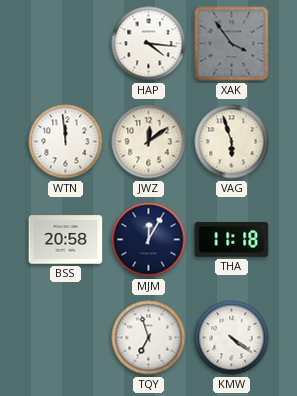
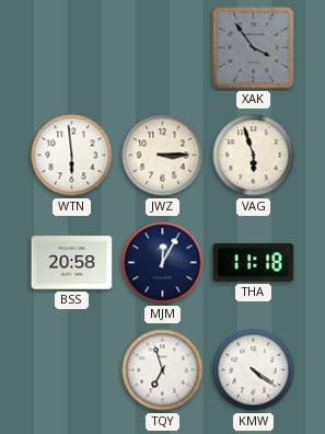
HAP: 4:16 -> none
WTN: 11:59 -> 5:59
JWZ: 12:09 -> 3:15
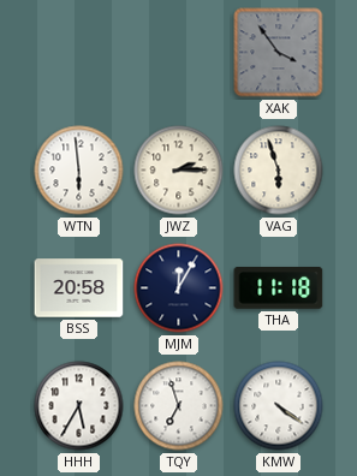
JWZ: 3:15 -> 2:15
HHH: none -> 5:35
